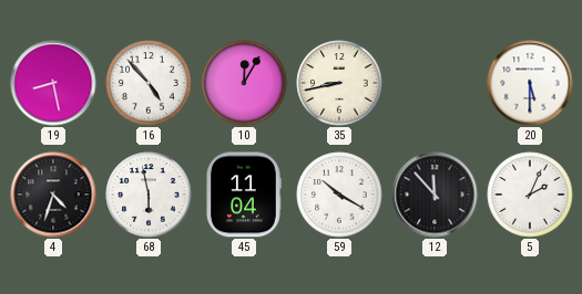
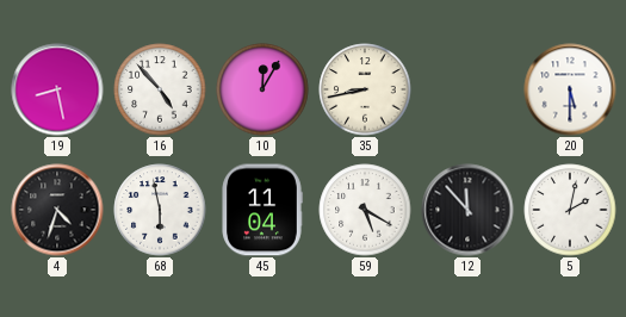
59: 10:20 -> 5:20
5: 2:04 -> 2:02
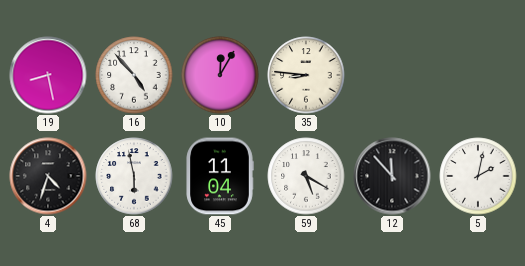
35: 8:43 -> 8:46
20: 5:30 -> none
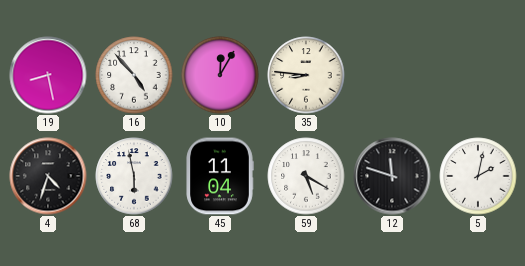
12: 11:53 -> 11:48
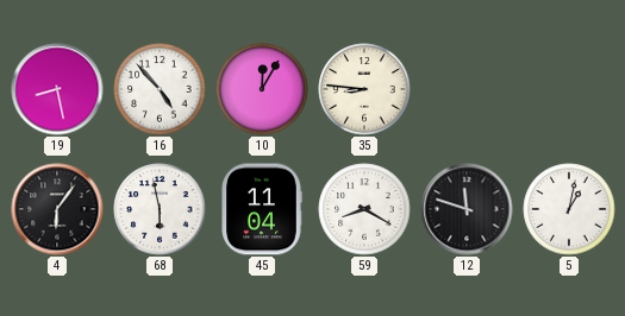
4: 4:33 -> 6:06
59: 5:20 -> 8:20
5: 2:02 -> 1:02
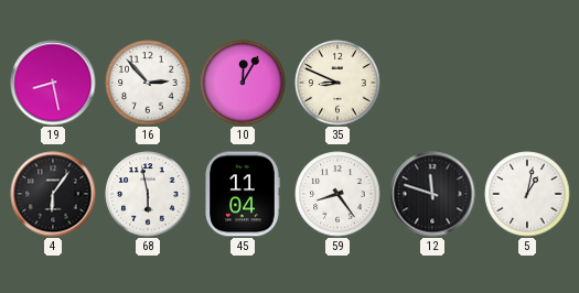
16: 4:53 -> 2:53
35: 8:46 -> 8:49
59: 8:20 -> 8:24
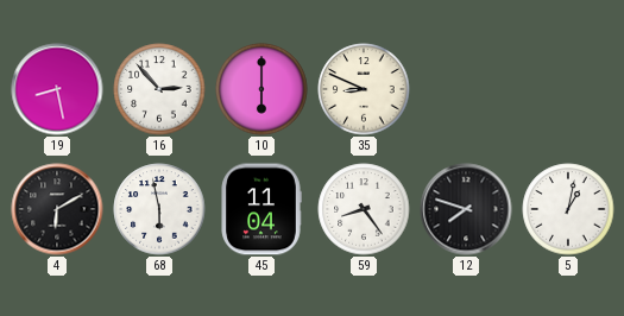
10: 12:05 -> 6:00
4: 6:06 -> 6:10
12: 11:48 -> 7:48
